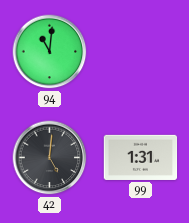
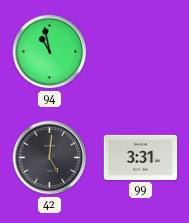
94: 11:01 -> 10:58
99: 1:31 -> 3:31
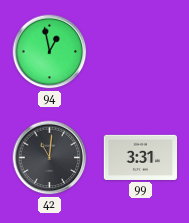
94: 10:58 -> 12:58
42: 5:01 -> 11:01
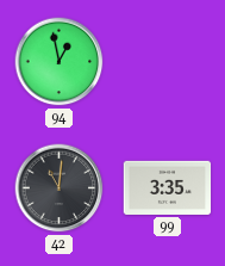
99: 3:31 -> 3:35
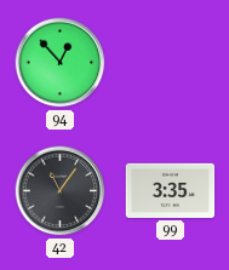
94: 12:58 -> 12:53
42: 11:01 -> 11:06
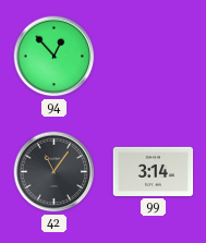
99: 3:35 -> 3:14
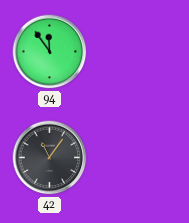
94: 12:53 -> 11:54
99: 3:14 -> none
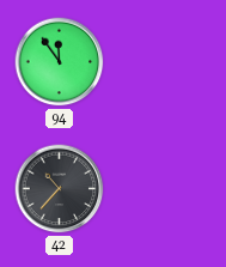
42: 11:06 -> 10:37
